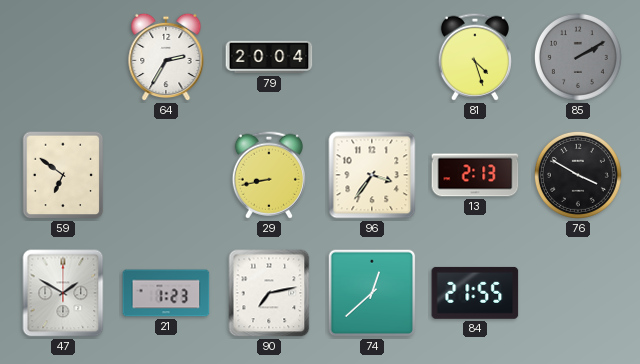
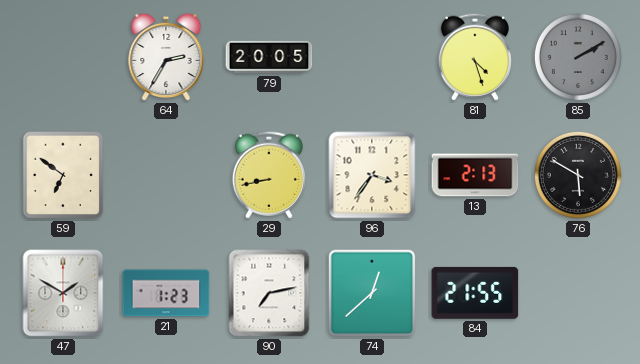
79: 20:04 -> 20:05
76: 3:50 -> 5:50
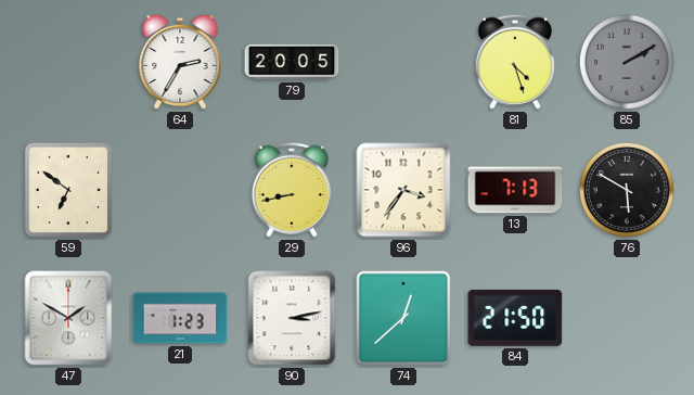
13: 2:13 -> 7:13
90: 7:13 -> 3:13
84: 21:55 -> 21:50
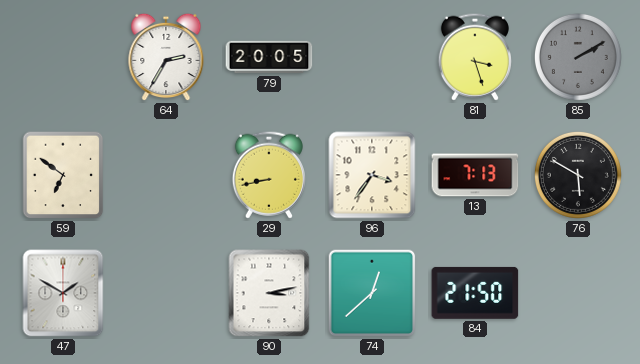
81: 4:27 -> 3:27
21: 1:23 -> none
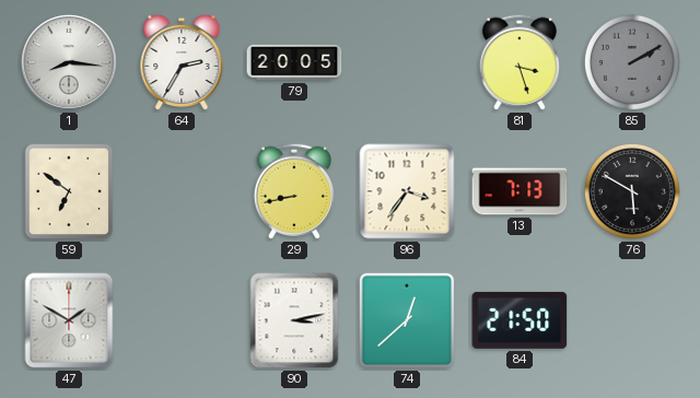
1: none -> 8:16
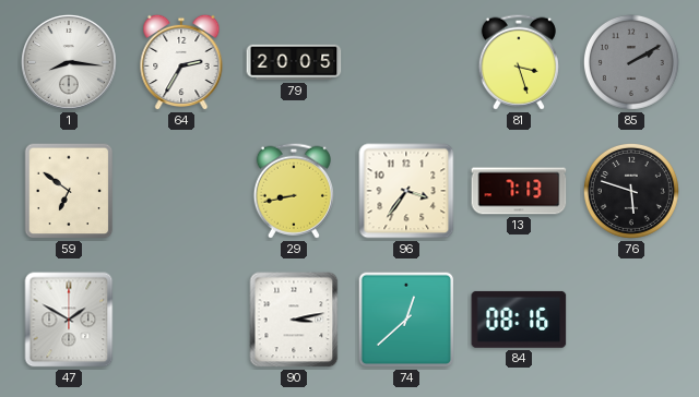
76: 5:50 -> 5:48
84: 21:50 -> 08:16
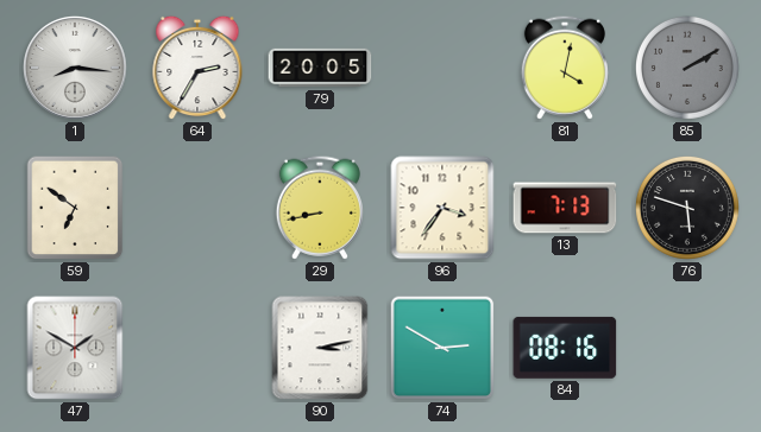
81: 3:27 -> 4:02
74: 12:38 -> 2:50
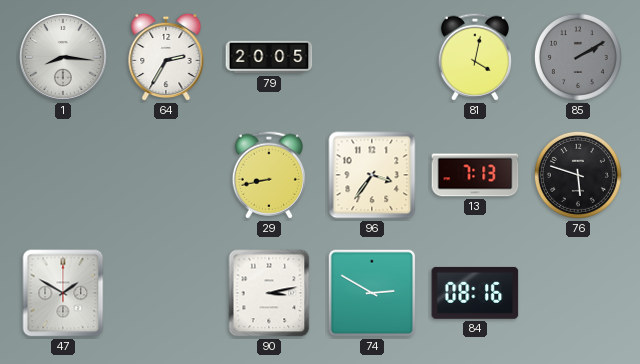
59: 6:51 -> none
